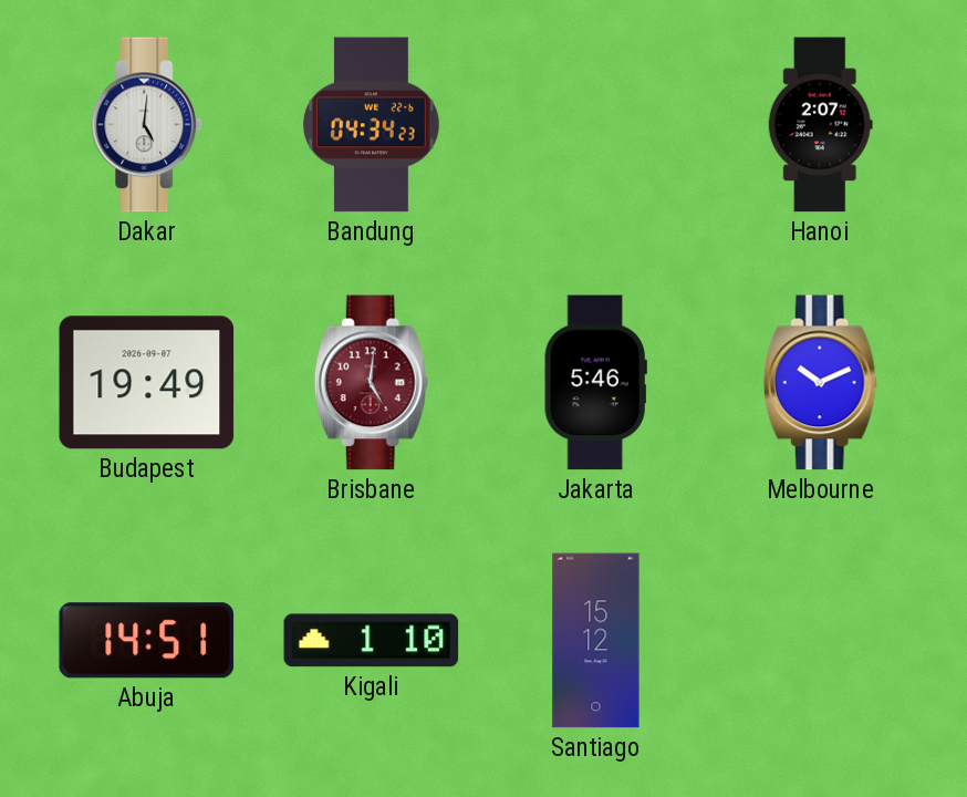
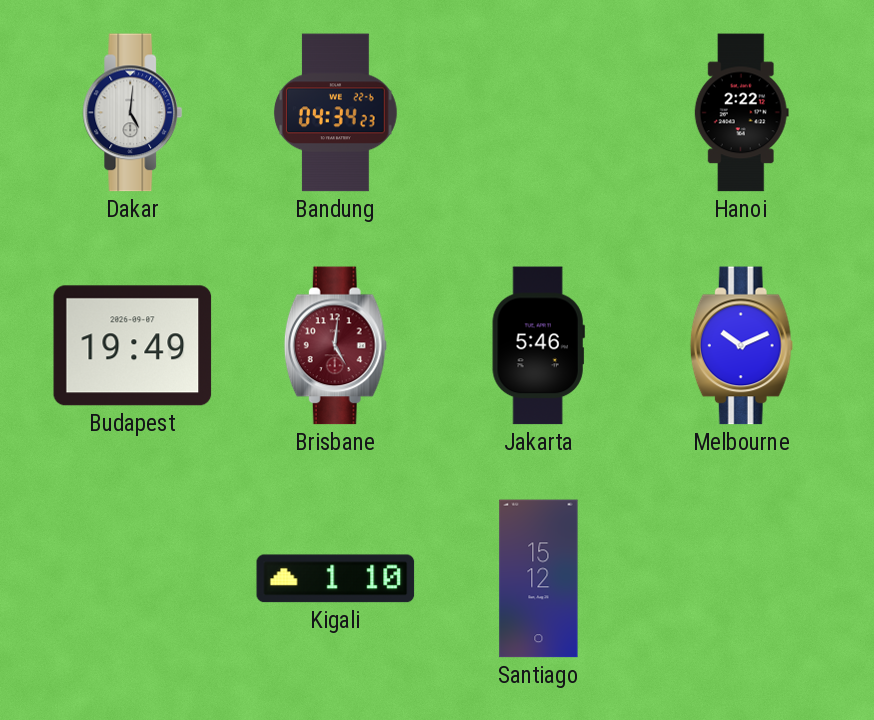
Hanoi: 2:07 -> 2:22
Abuja: 14:51 -> none
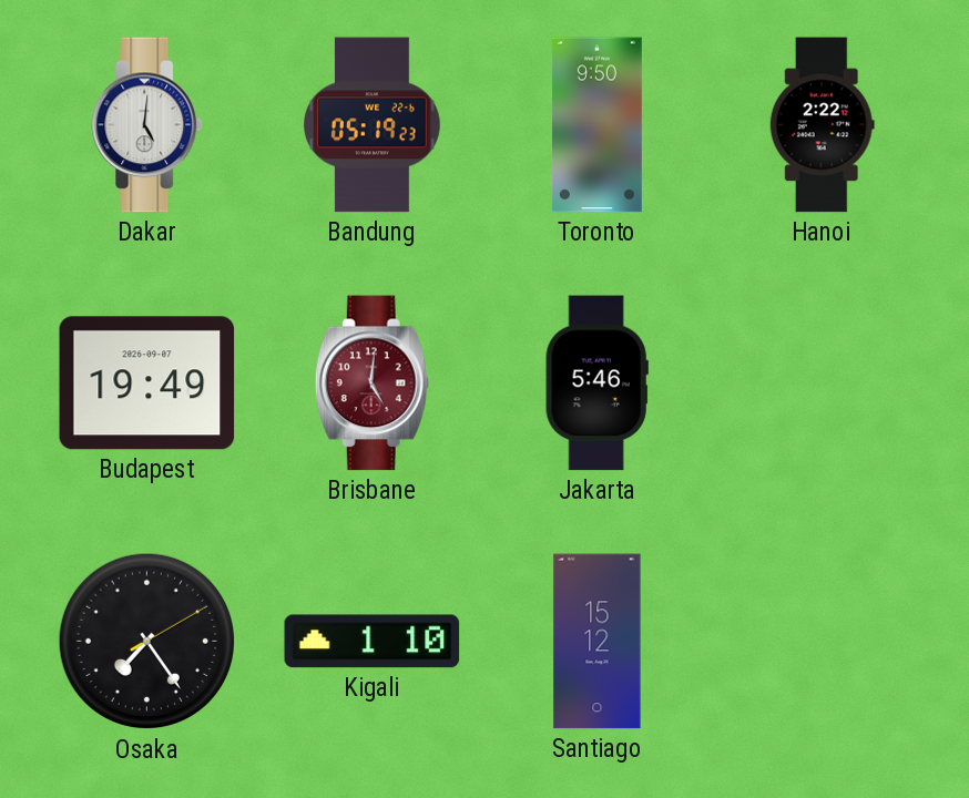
Bandung: 04:34 -> 05:19
Toronto: none -> 9:50
Melbourne: 10:11 -> none
Osaka: none -> 7:24
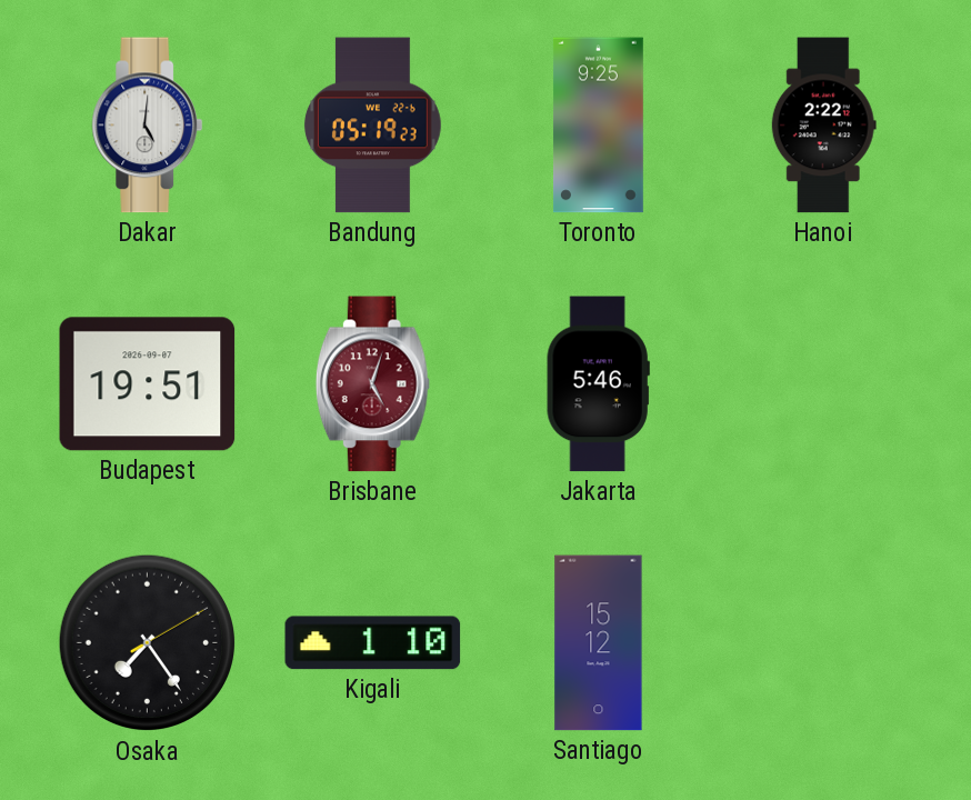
Toronto: 9:50 -> 9:25
Budapest: 19:49 -> 19:51
Brisbane: 5:01 -> 5:03
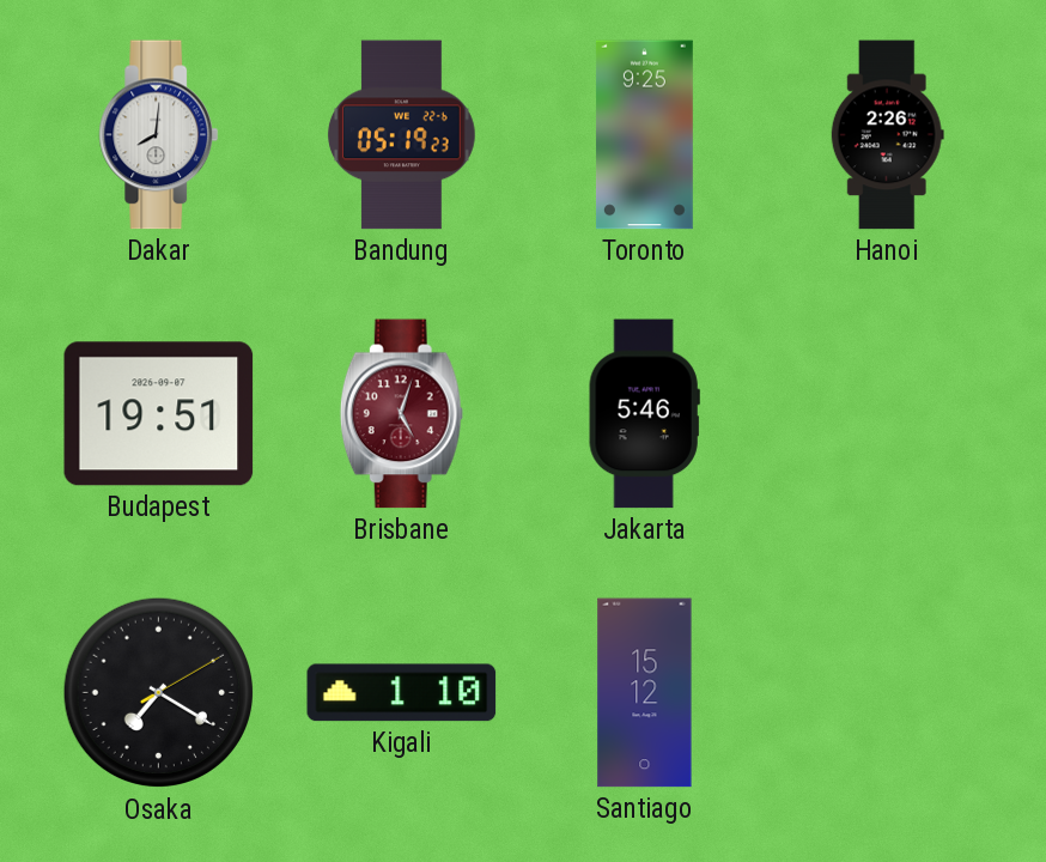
Dakar: 5:01 -> 8:01
Hanoi: 2:22 -> 2:26
Osaka: 7:24 -> 7:20
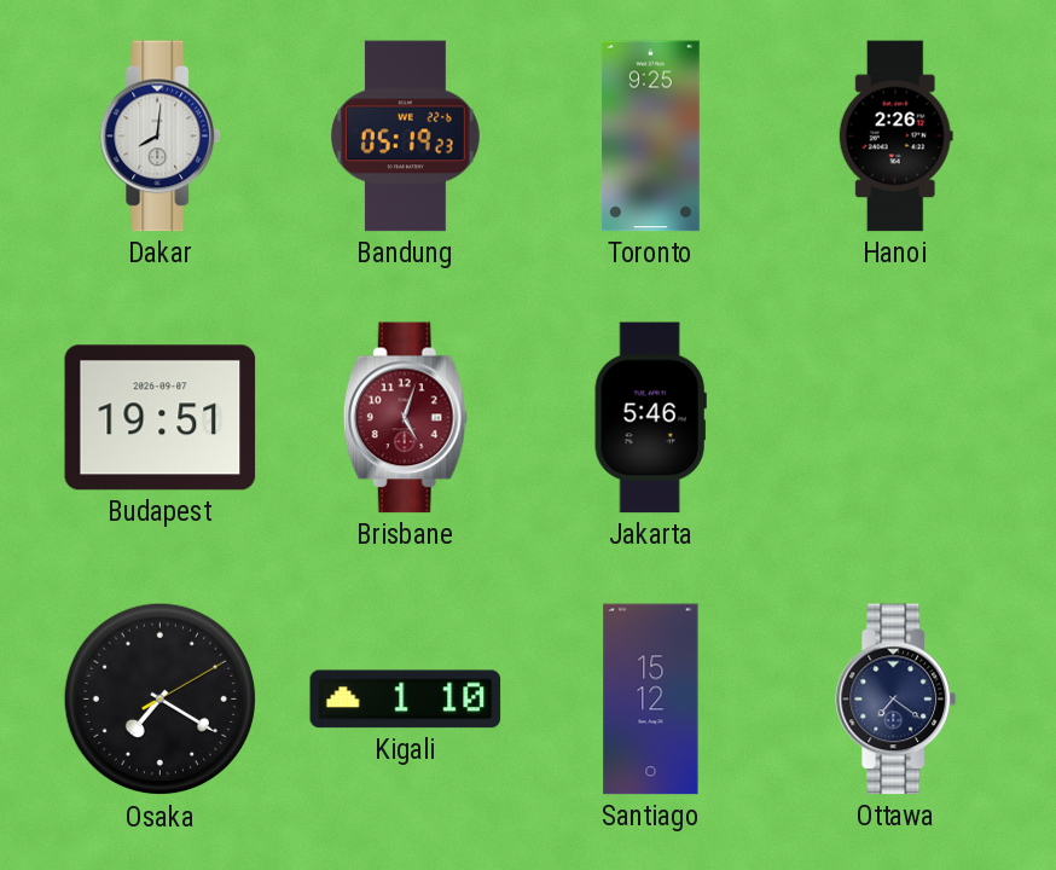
Ottawa: none -> 7:21
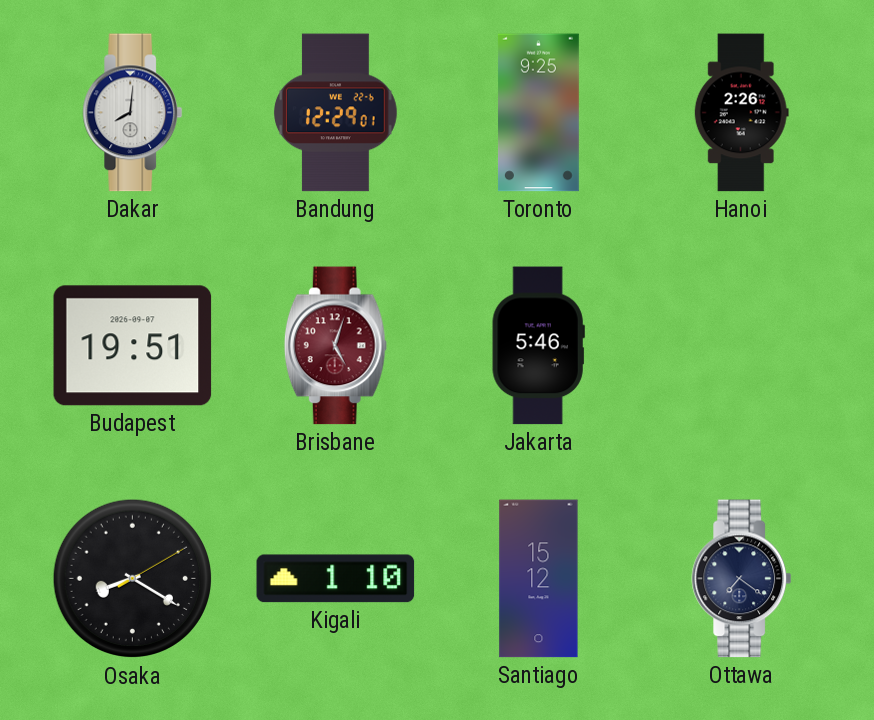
Bandung: 05:19 -> 12:29
Osaka: 7:20 -> 8:20
